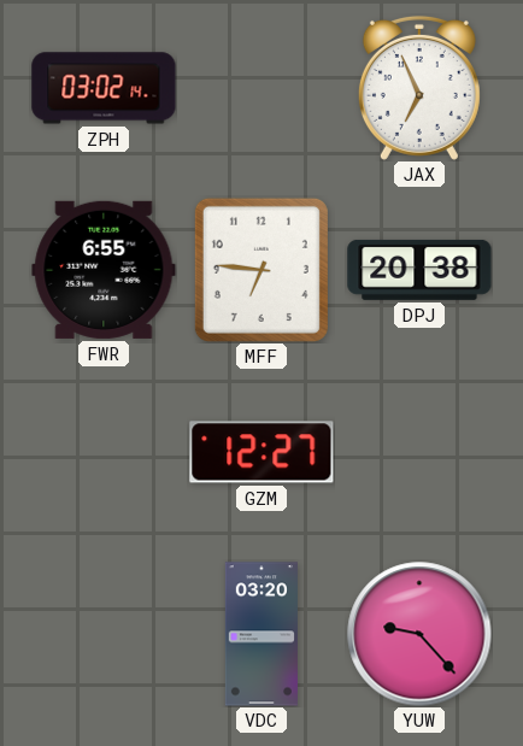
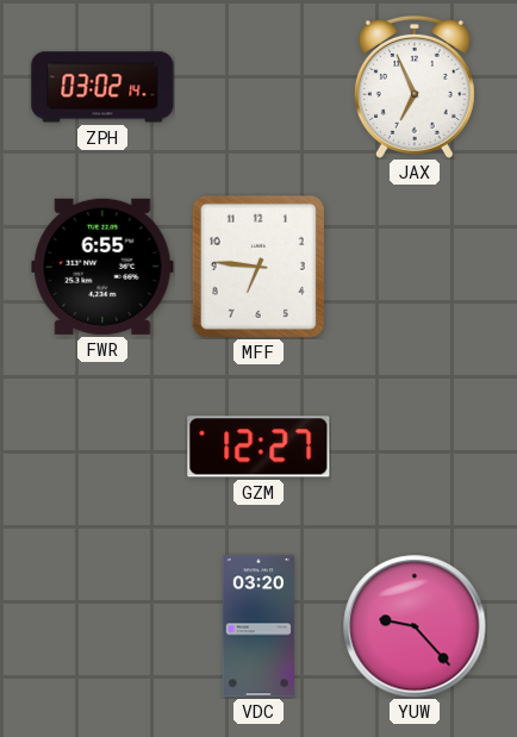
DPJ: 20:38 -> none
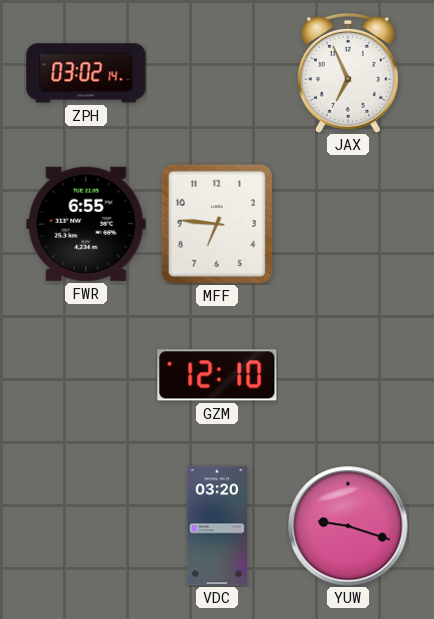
GZM: 12:27 -> 12:10
YUW: 9:23 -> 9:18
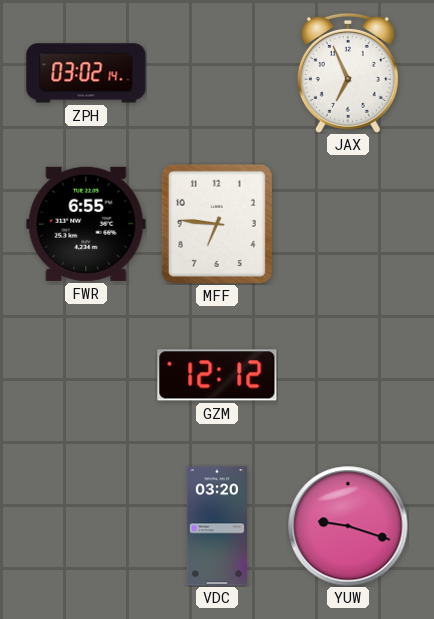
GZM: 12:10 -> 12:12
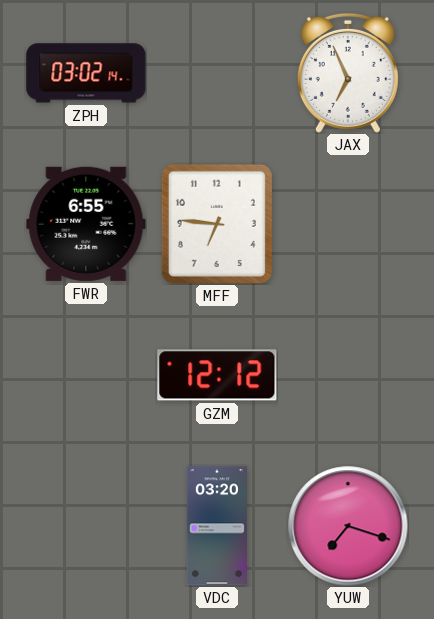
YUW: 9:18 -> 7:18
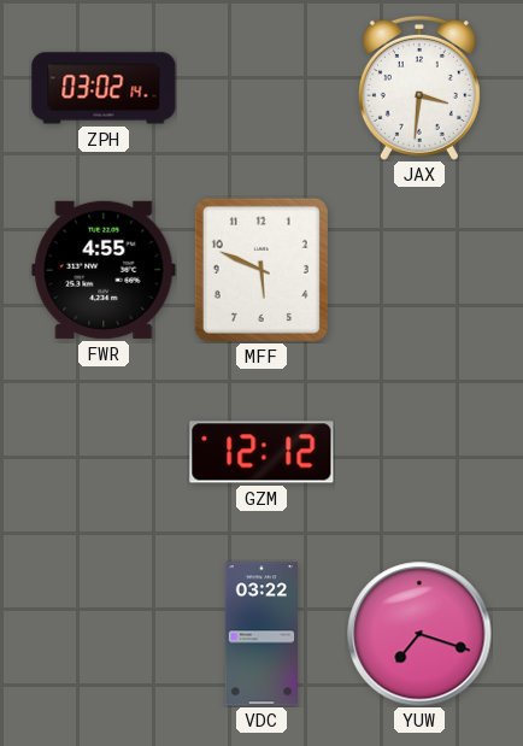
JAX: 6:56 -> 3:31
FWR: 6:55 -> 4:55
MFF: 6:46 -> 5:49
VDC: 03:20 -> 03:22
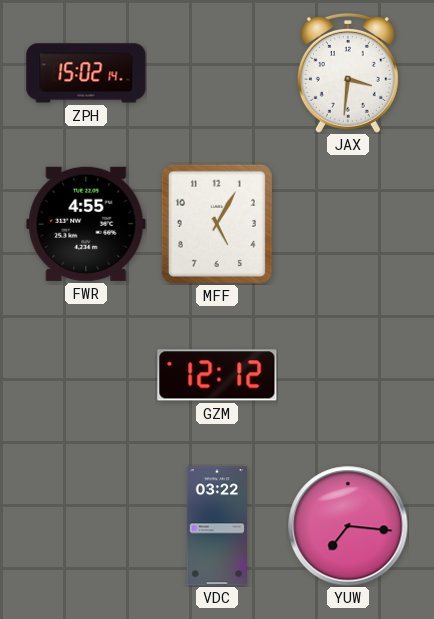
ZPH: 03:02 -> 15:02
MFF: 5:49 -> 5:05
YUW: 7:18 -> 7:16
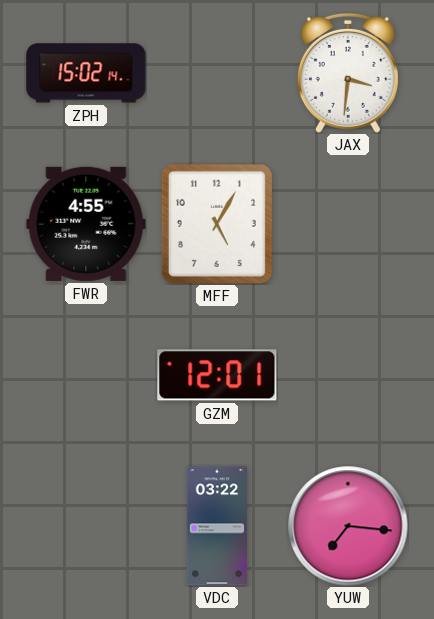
GZM: 12:12 -> 12:01
